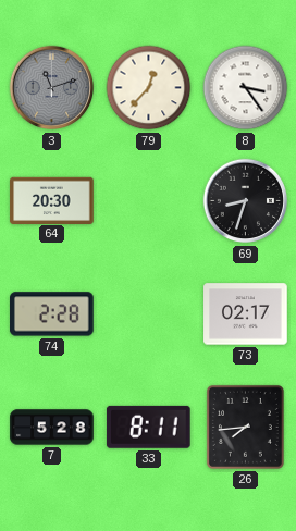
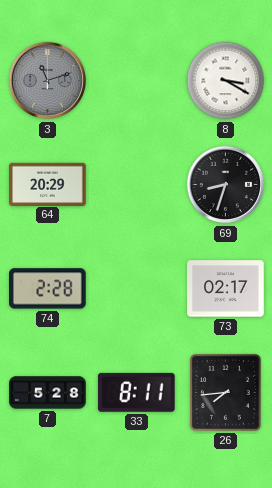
79: 12:37 -> none
8: 3:24 -> 3:20
64: 20:30 -> 20:29
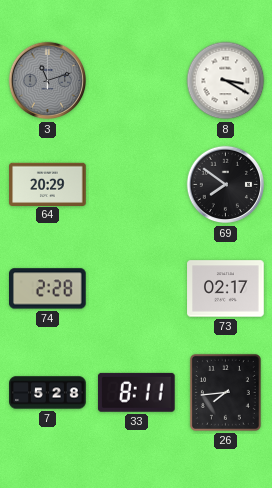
69: 8:33 -> 7:51
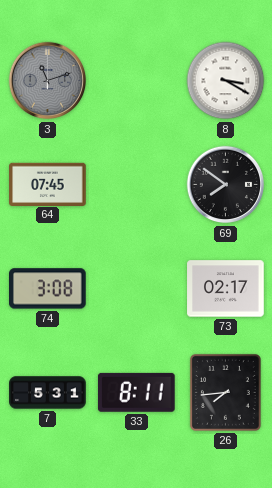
64: 20:29 -> 07:45
74: 2:28 -> 3:08
7: 5:28 -> 5:31
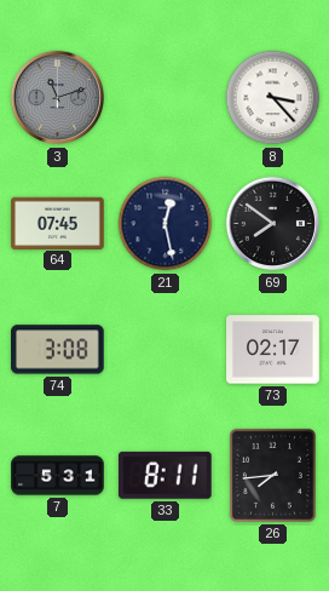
8: 3:20 -> 3:23
21: none -> 12:28
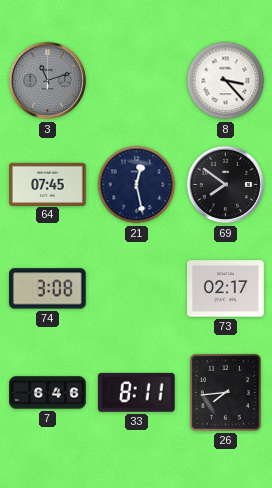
7: 5:31 -> 6:46
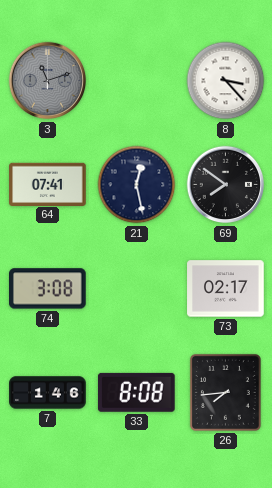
64: 07:45 -> 07:41
7: 6:46 -> 1:46
33: 8:11 -> 8:08
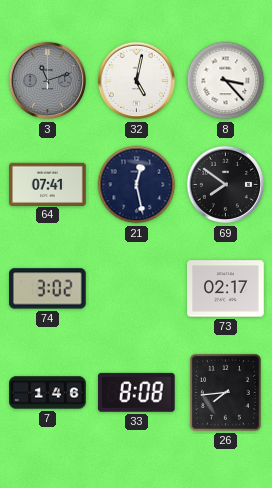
32: none -> 5:02
74: 3:08 -> 3:02
